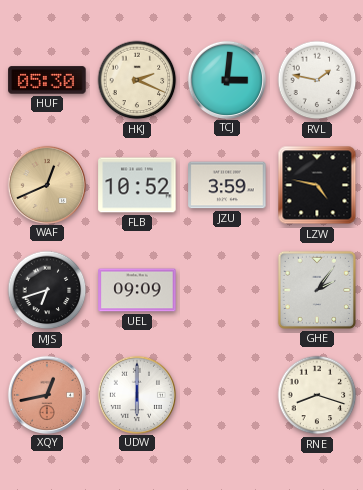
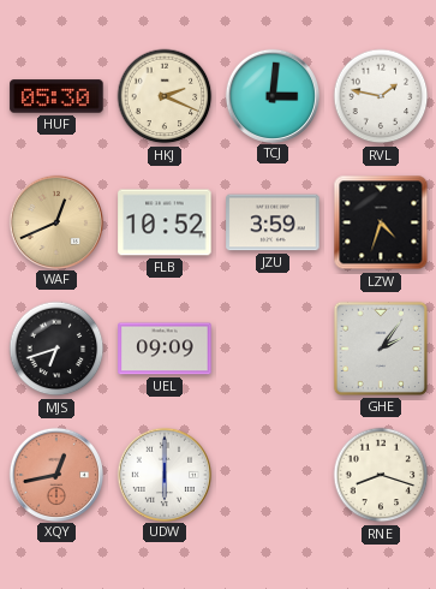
LZW: 4:47 -> 4:33
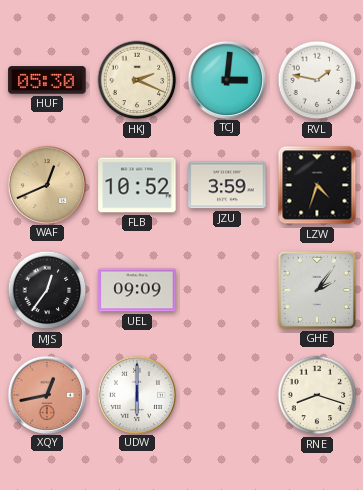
MJS: 6:42 -> 12:36
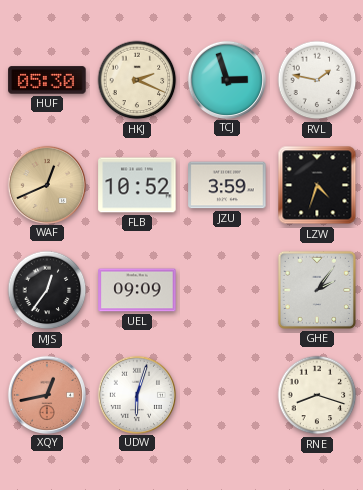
TCJ: 3:01 -> 2:57
UDW: 6:00 -> 6:03
